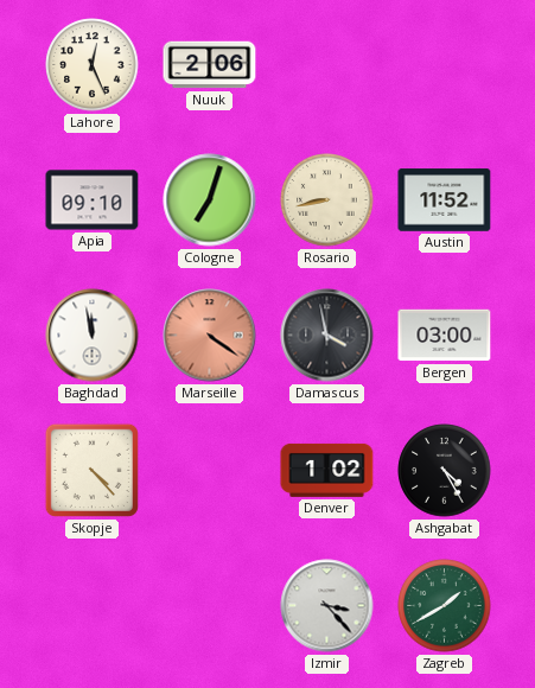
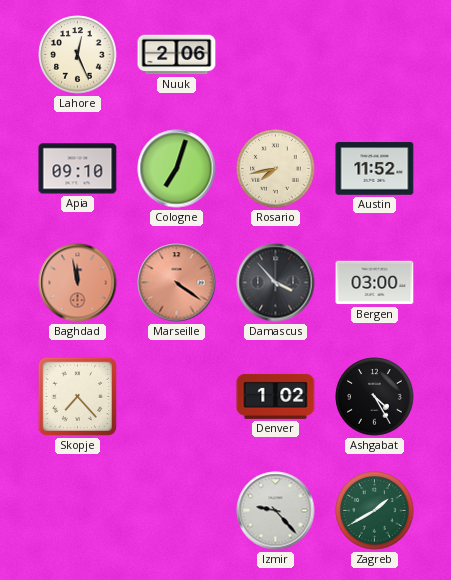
Rosario: 8:43 -> 7:43
Baghdad dial: white -> salmon
Damascus: 3:58 -> 3:53
Skopje: 4:23 -> 7:23
Izmir: 3:23 -> 9:23
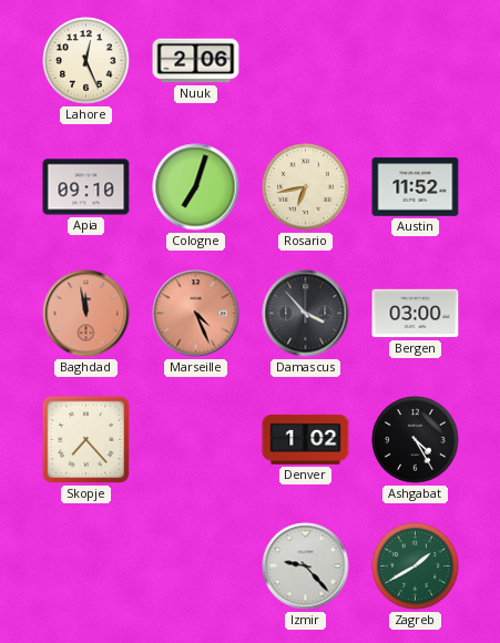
Rosario: 7:43 -> 6:43
Marseille: 4:21 -> 4:26
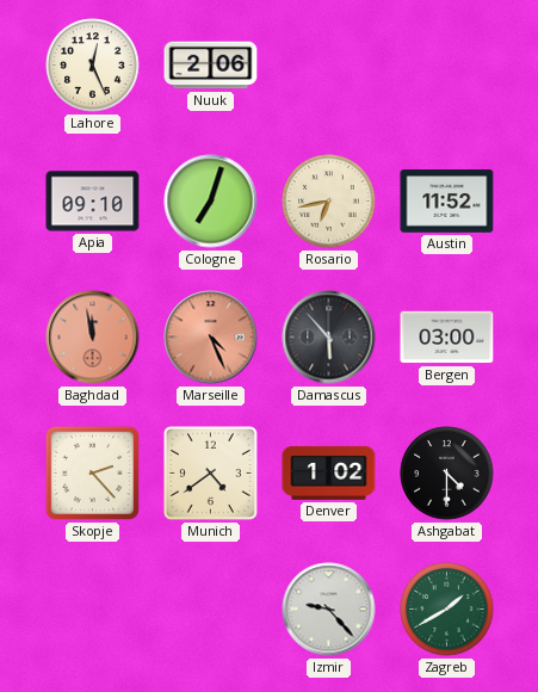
Damascus: 3:53 -> 5:53
Skopje: 7:23 -> 2:23
Munich: none -> 4:39
Ashgabat: 4:25 -> 4:30
